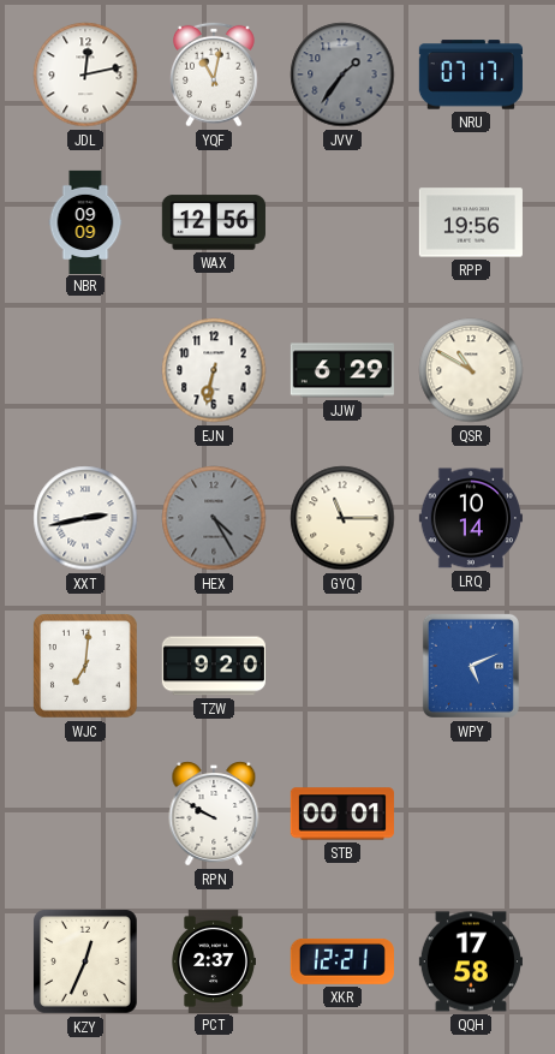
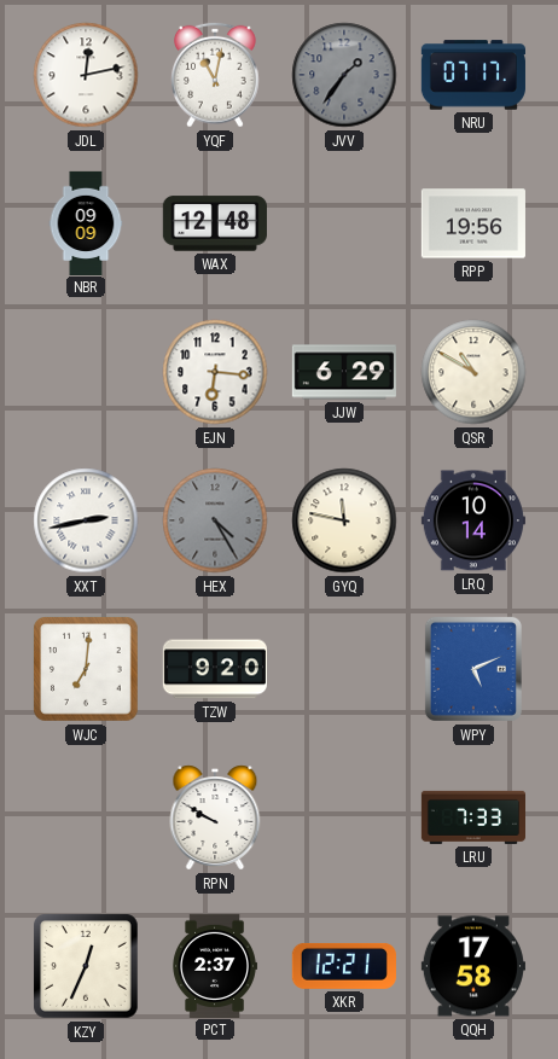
WAX: 12:56 -> 12:48
EJN: 6:32 -> 6:16
GYQ: 11:15 -> 11:47
STB: 00:01 -> none
LRU: none -> 7:33
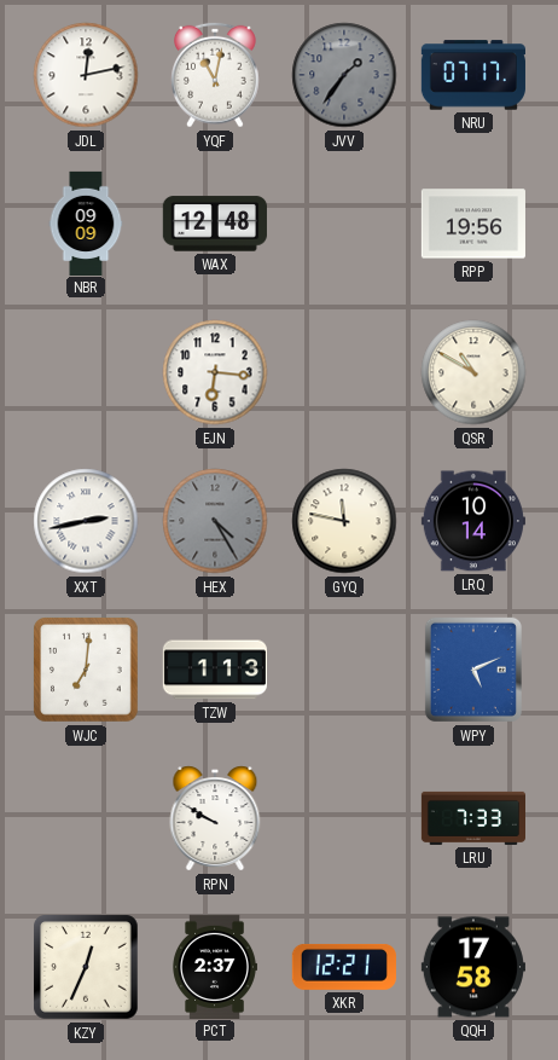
JJW: 6:29 -> none
TZW: 9:20 -> 1:13
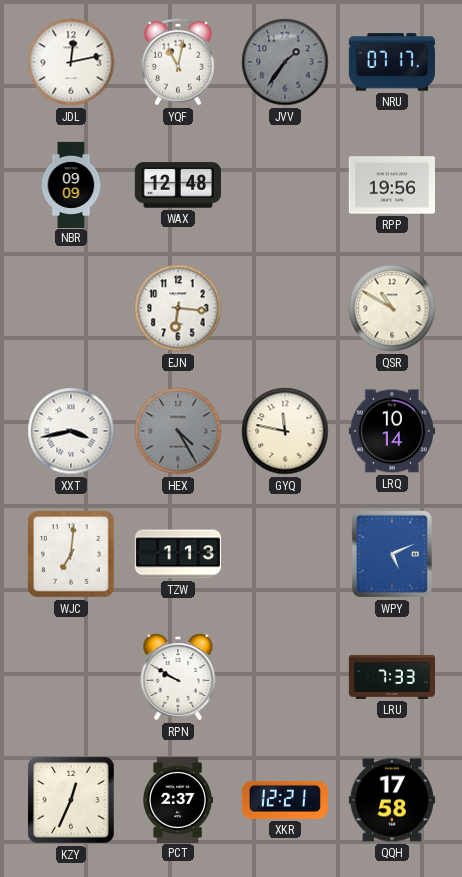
XXT: 2:43 -> 3:43
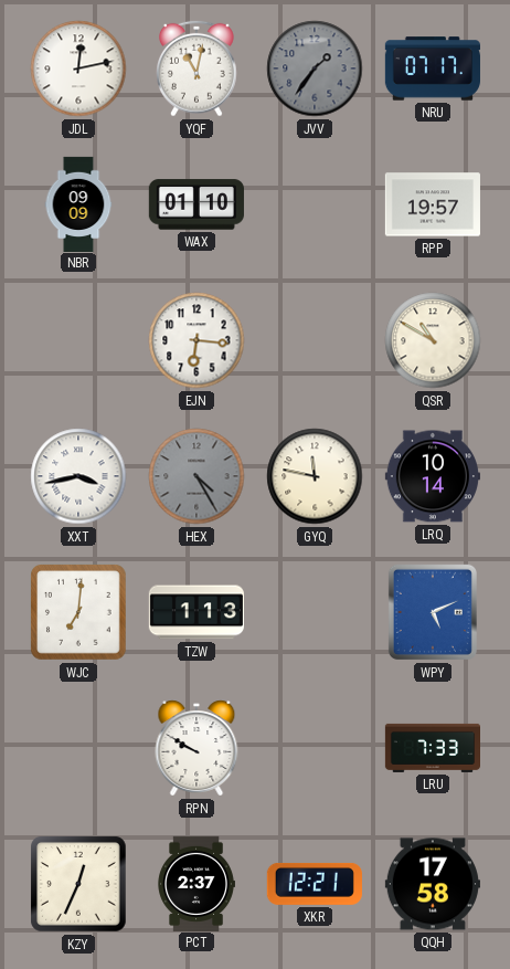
WAX: 12:48 -> 01:10
RPP: 19:56 -> 19:57
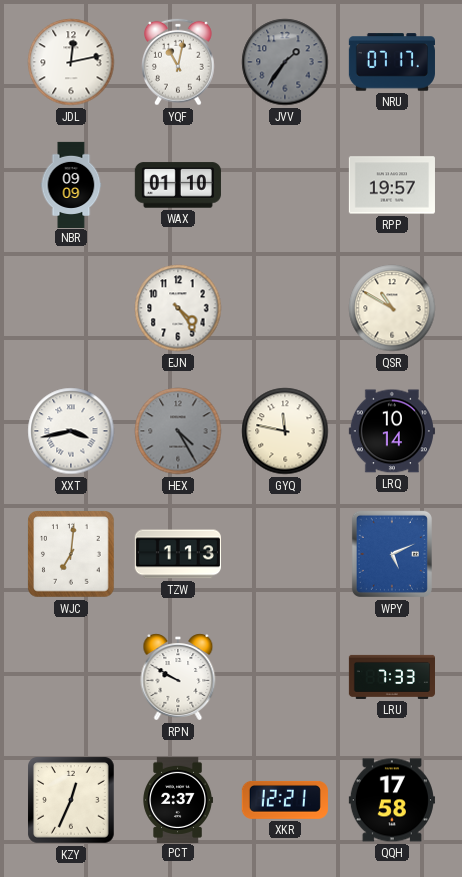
EJN: 6:16 -> 4:24
